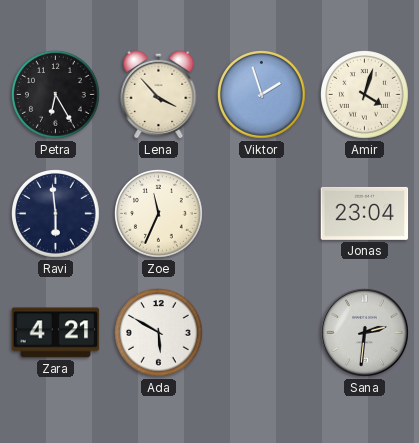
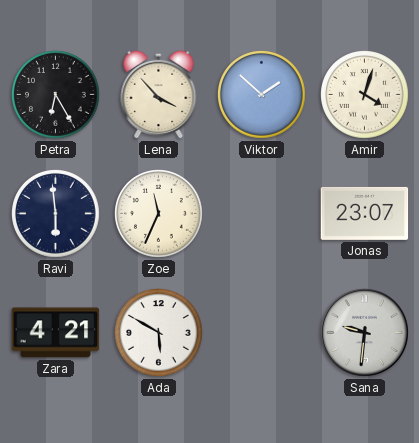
Viktor: 1:57 -> 1:52
Jonas: 23:04 -> 23:07
Sana: 2:31 -> 9:31
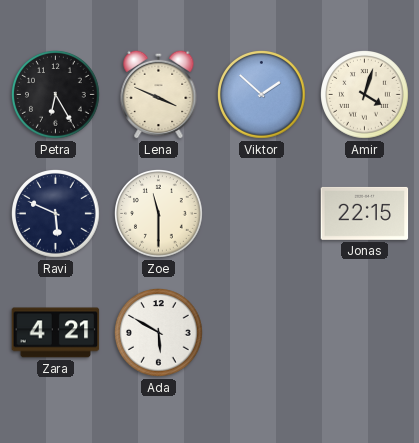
Lena: 3:53 -> 3:49
Ravi: 5:59 -> 5:49
Zoe: 11:34 -> 11:30
Jonas: 23:07 -> 22:15
Sana: 9:31 -> none
